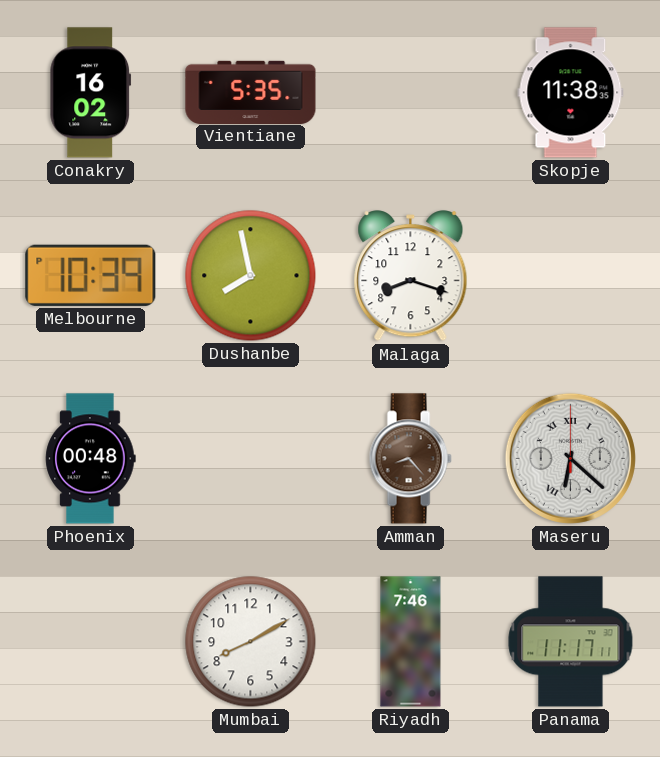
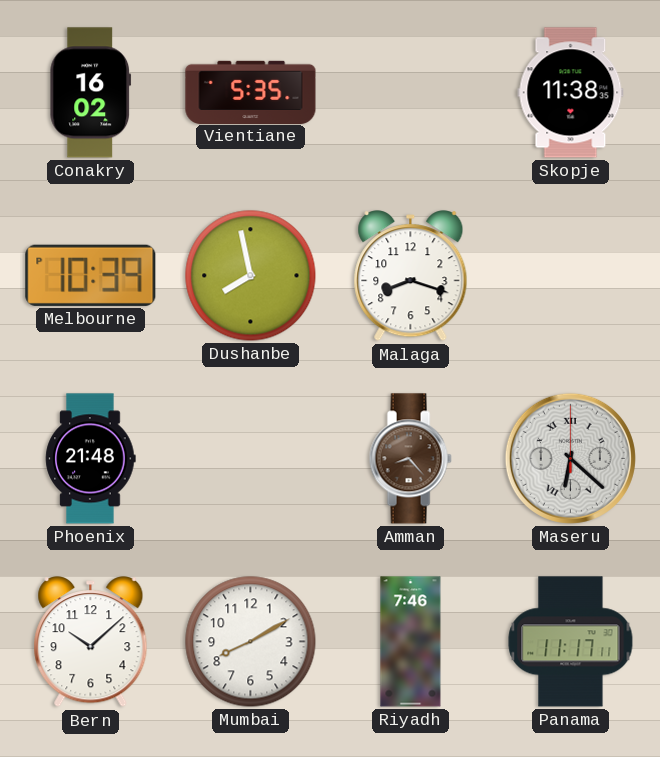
Phoenix: 00:48 -> 21:48
Bern: none -> 10:08
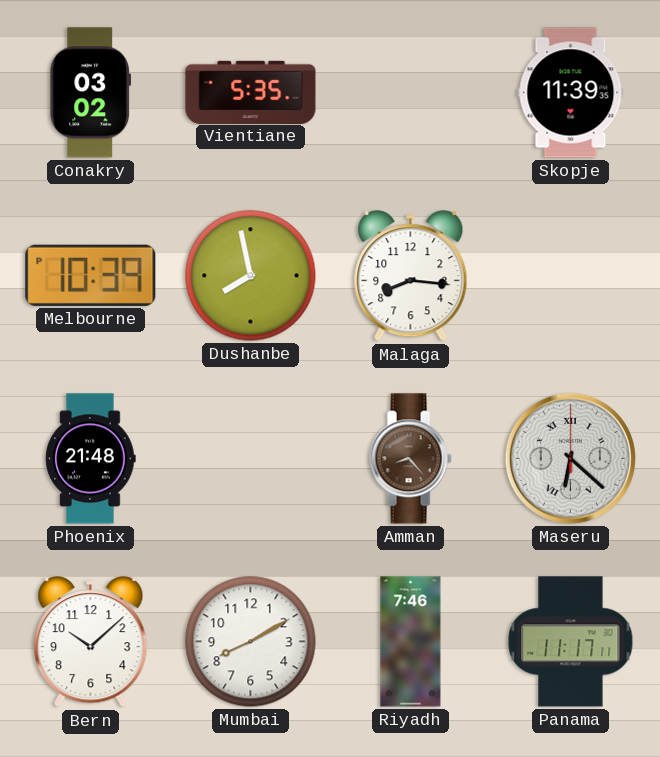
Conakry: 16:02 -> 03:02
Skopje: 11:38 -> 11:39
Malaga: 8:18 -> 8:16
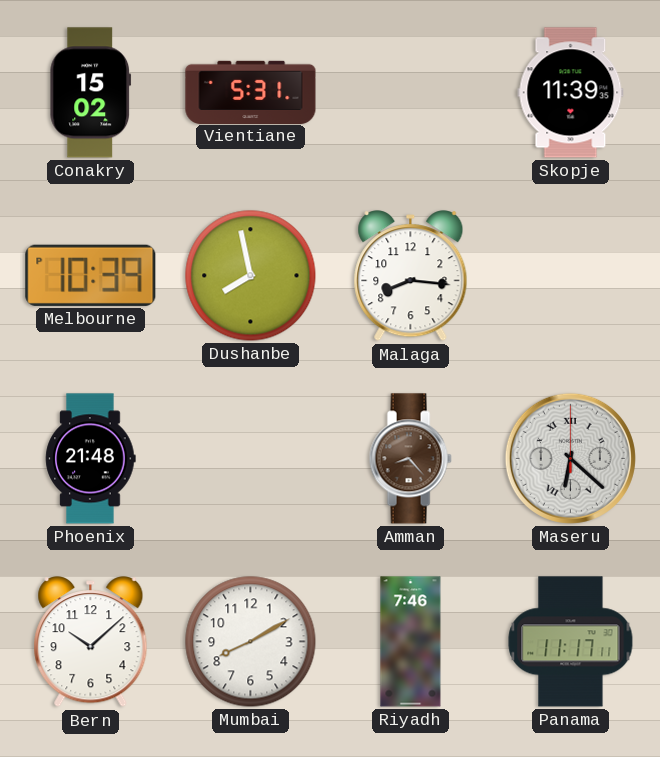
Conakry: 03:02 -> 15:02
Vientiane: 5:35 -> 5:31
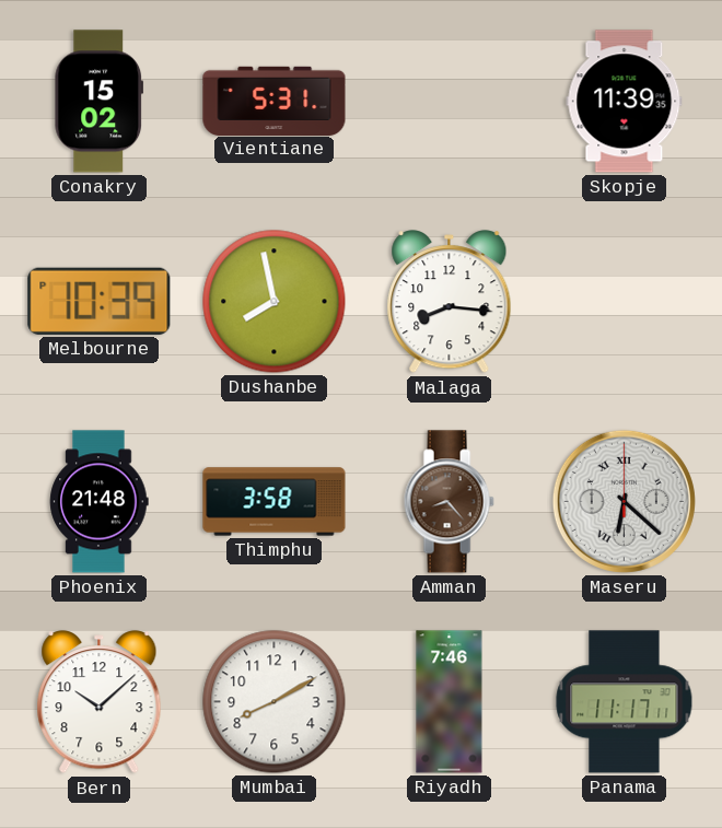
Thimphu: none -> 3:58
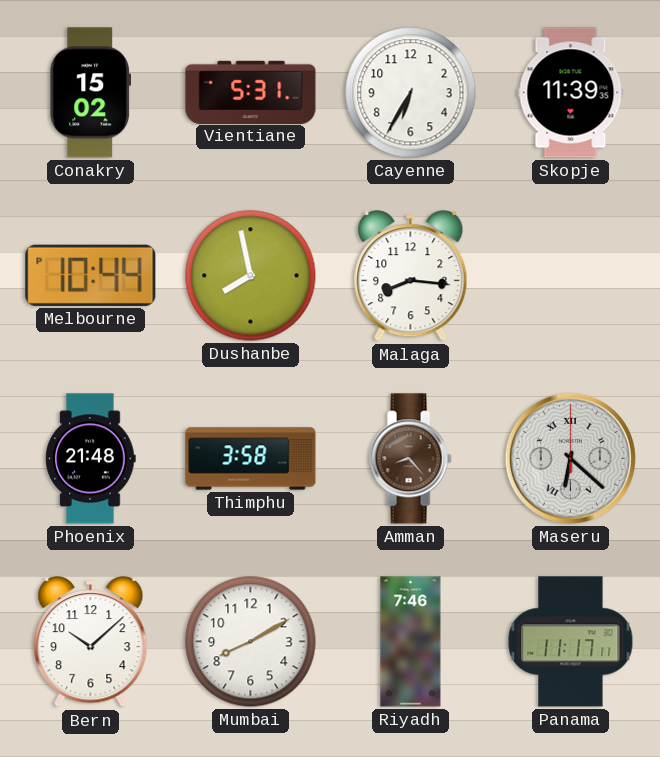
Cayenne: none -> 6:35
Melbourne: 10:39 -> 10:44
